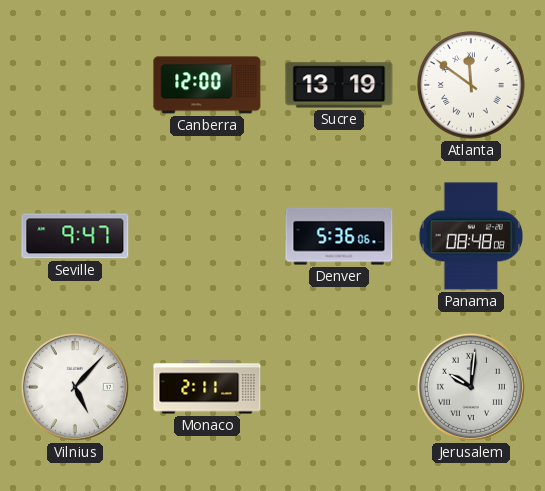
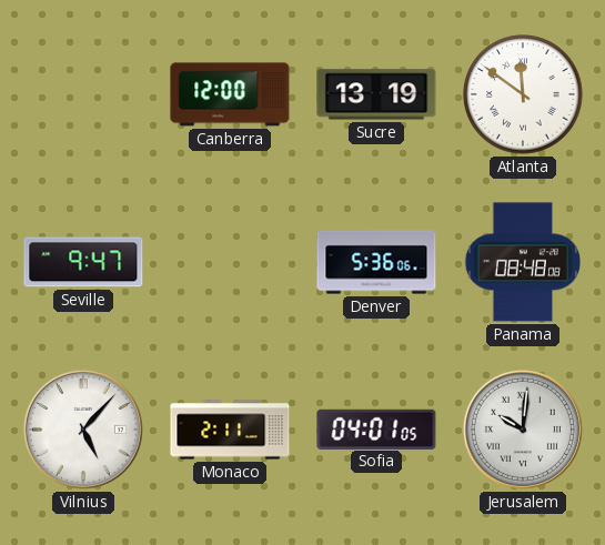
Sofia: none -> 04:01
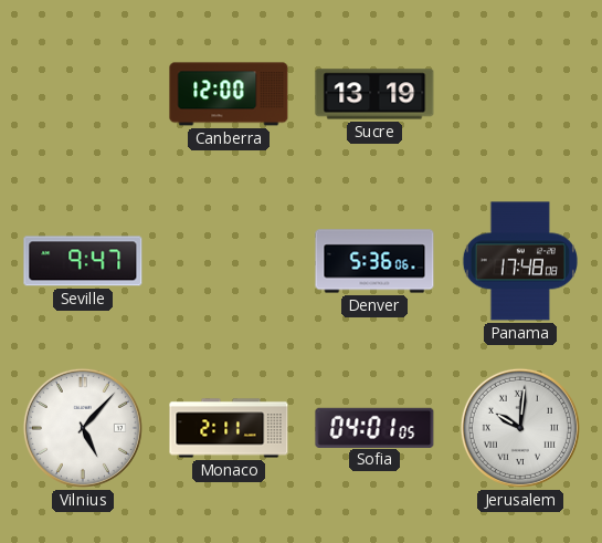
Atlanta: 11:51 -> none
Panama: 08:48 -> 17:48
